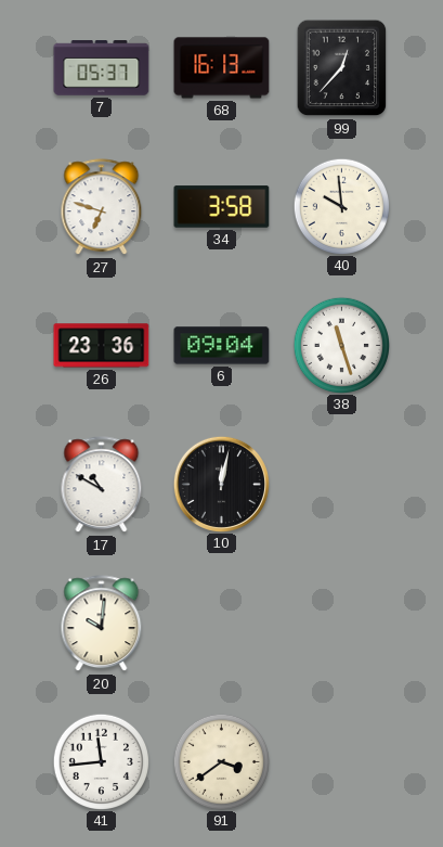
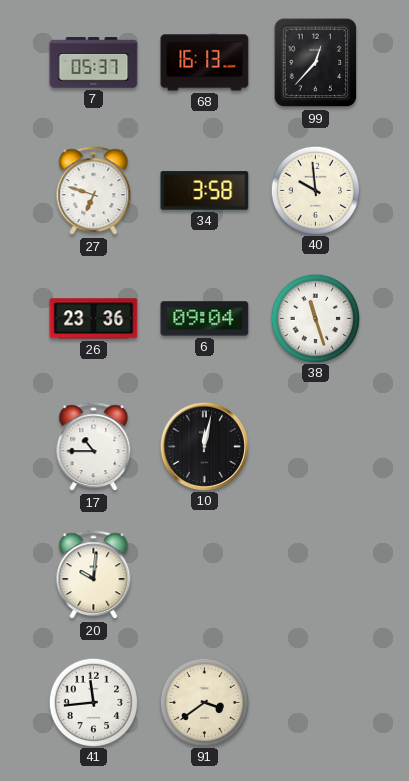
17: 10:50 -> 10:45
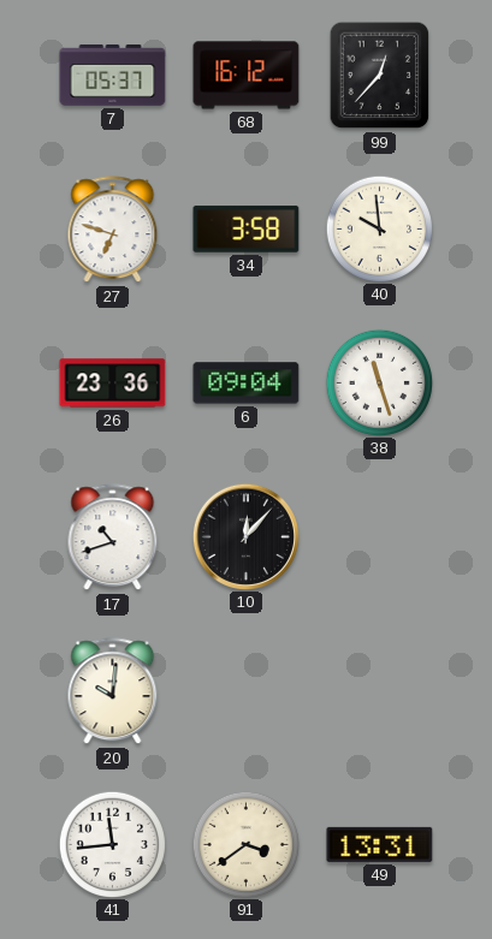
68: 16:13 -> 16:12
17: 10:45 -> 10:42
10: 12:02 -> 12:07
49: none -> 13:31
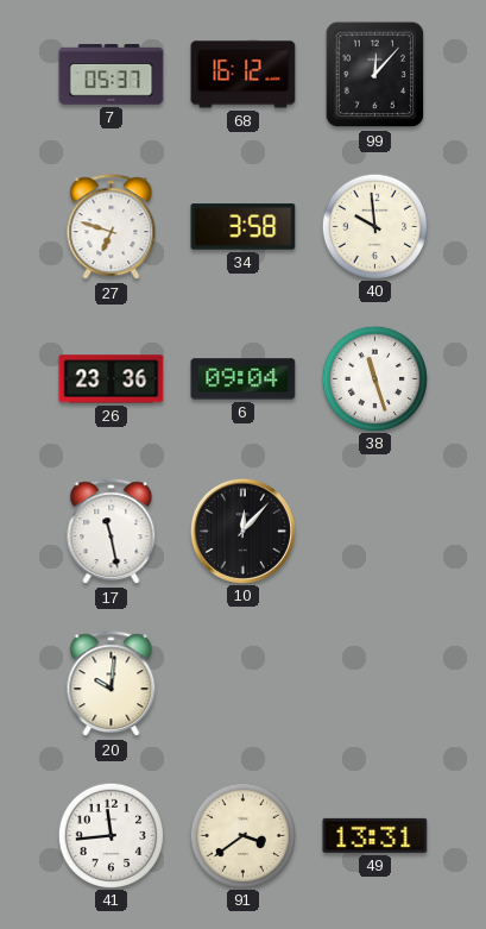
99: 12:37 -> 12:07
17: 10:42 -> 11:28
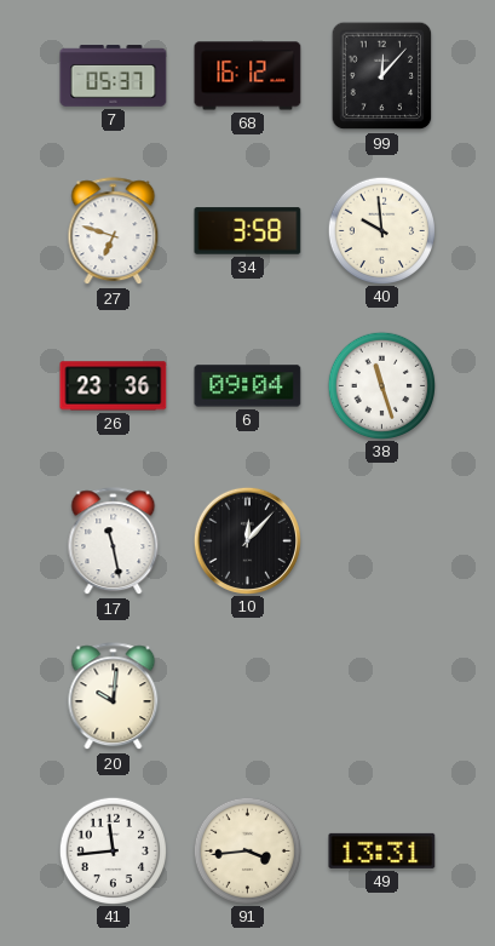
91: 3:39 -> 3:44
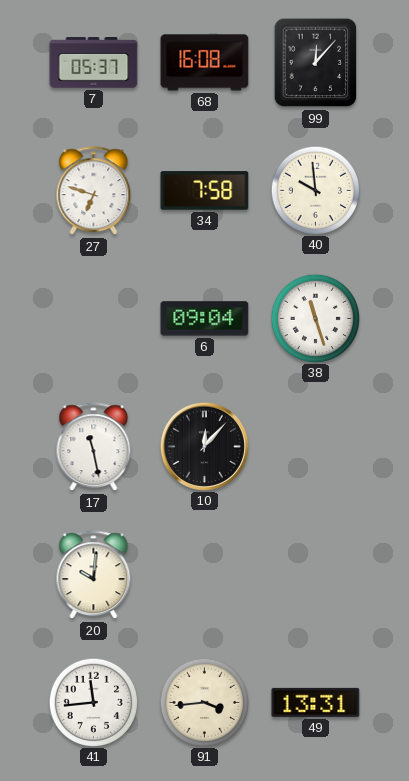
68: 16:12 -> 16:08
34: 3:58 -> 7:58
26: 23:36 -> none
